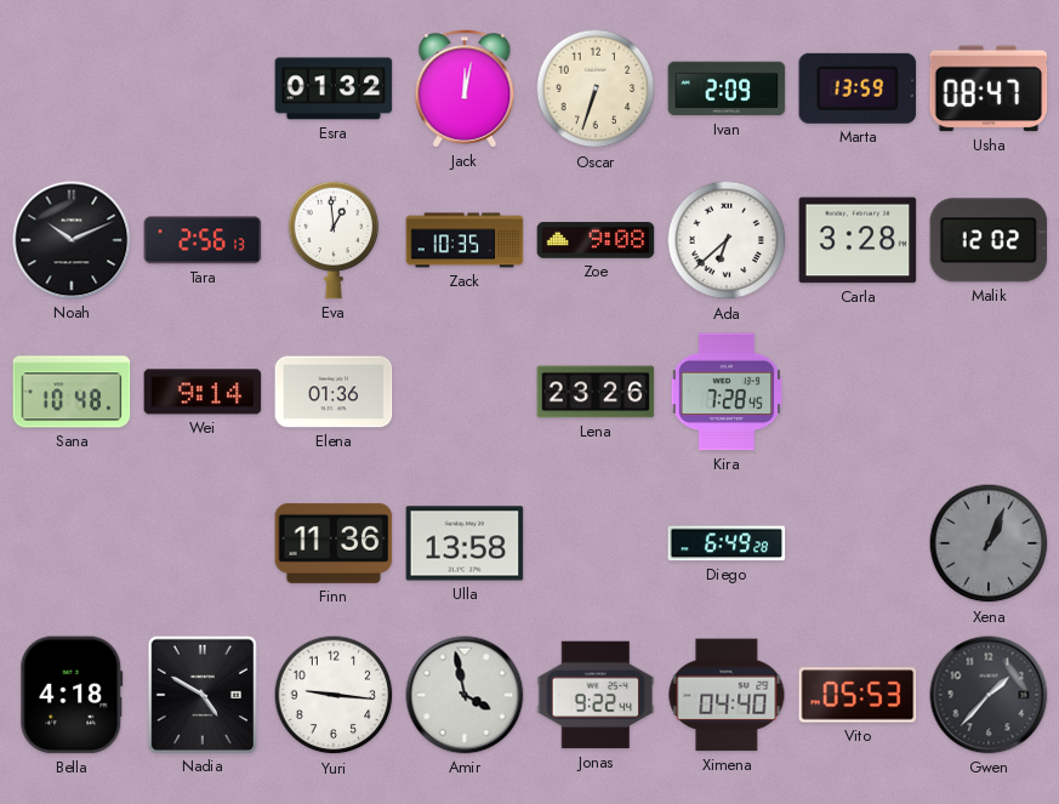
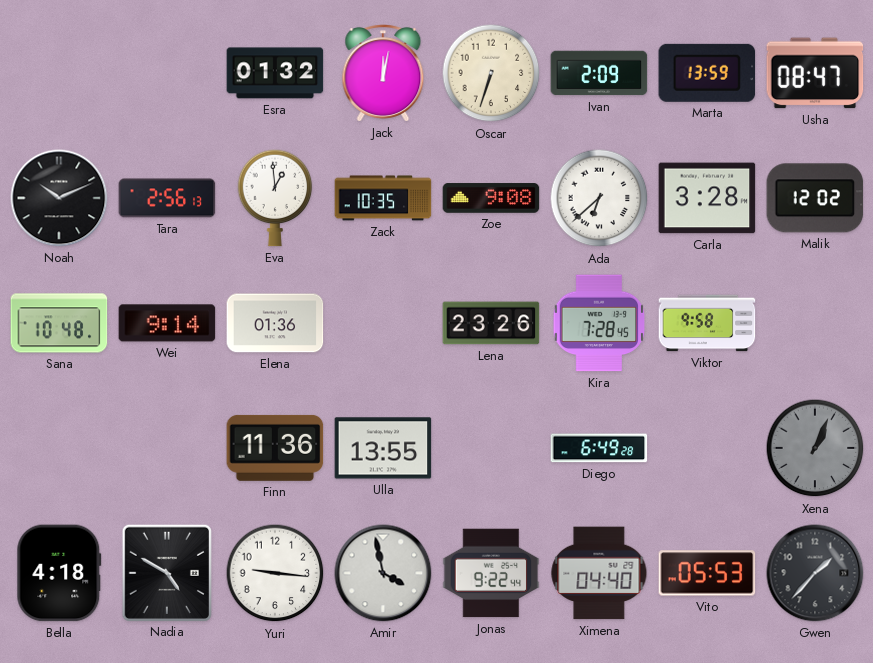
Viktor: none -> 9:58
Ulla: 13:58 -> 13:55
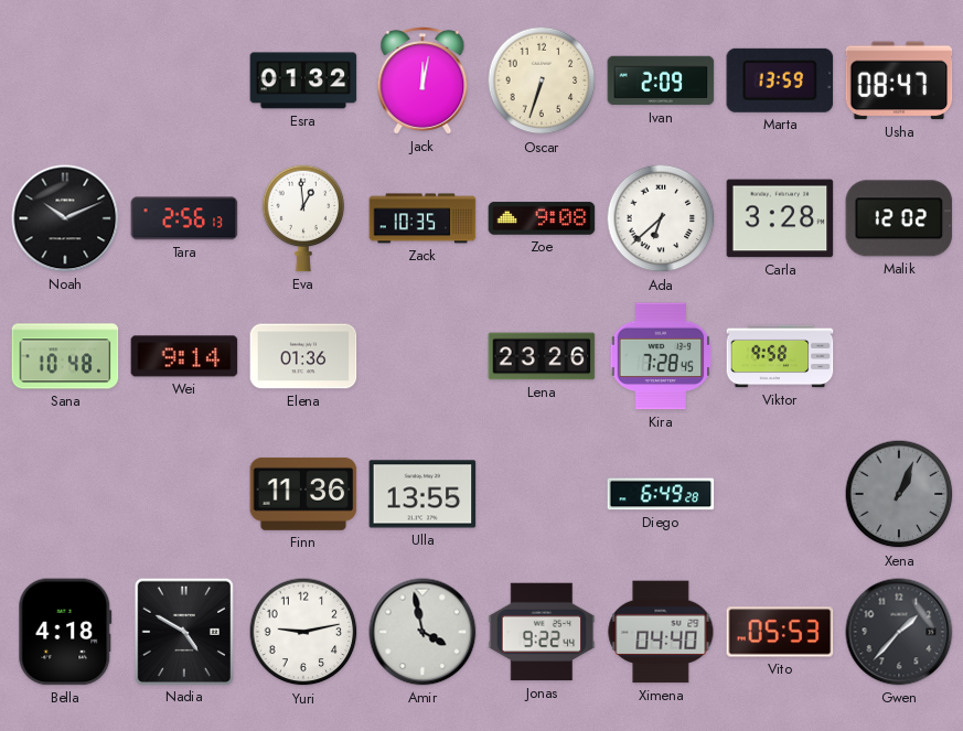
Yuri: 9:16 -> 9:13
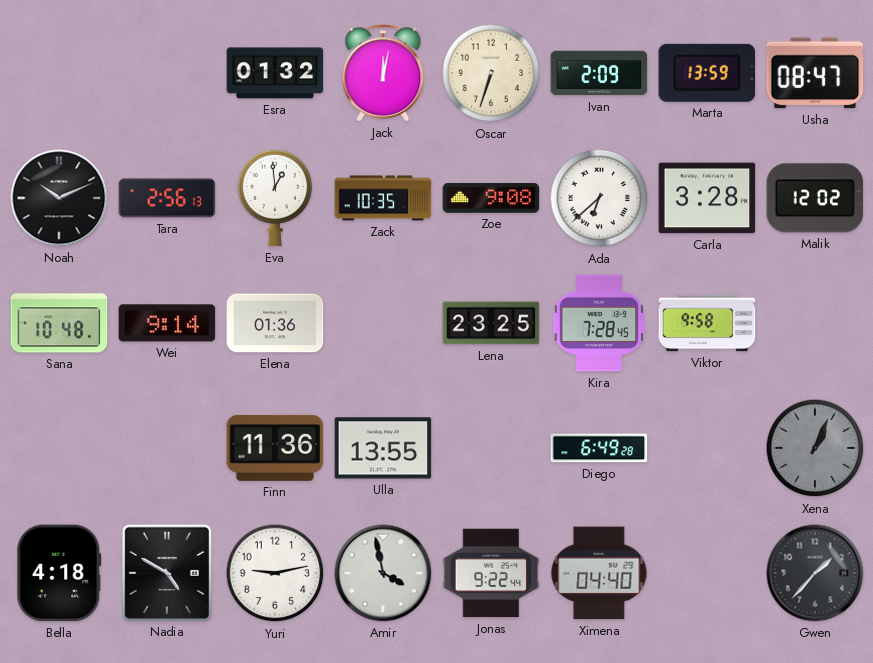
Lena: 23:26 -> 23:25
Vito: 05:53 -> none
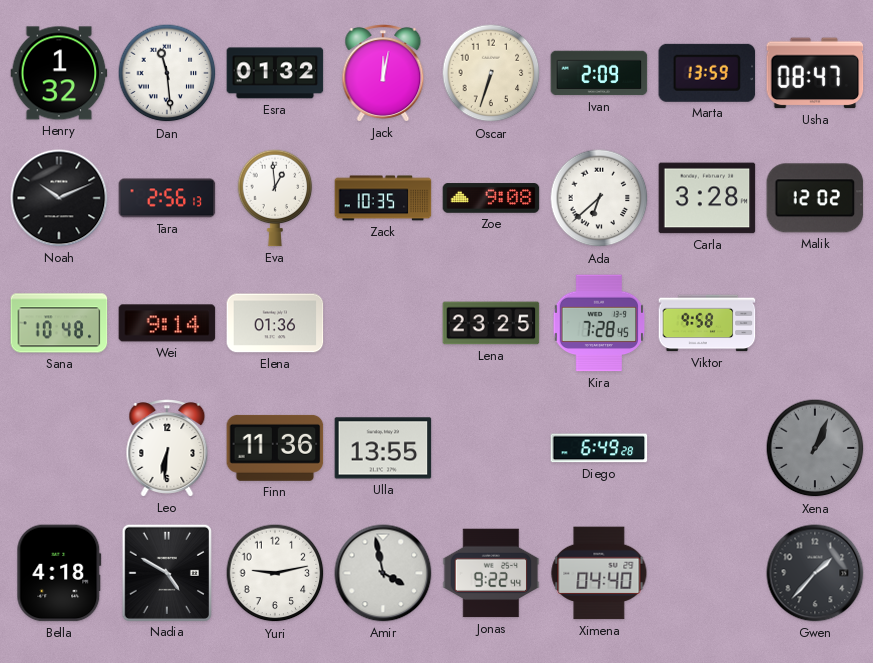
Henry: none -> 1:32
Dan: none -> 11:29
Leo: none -> 6:31
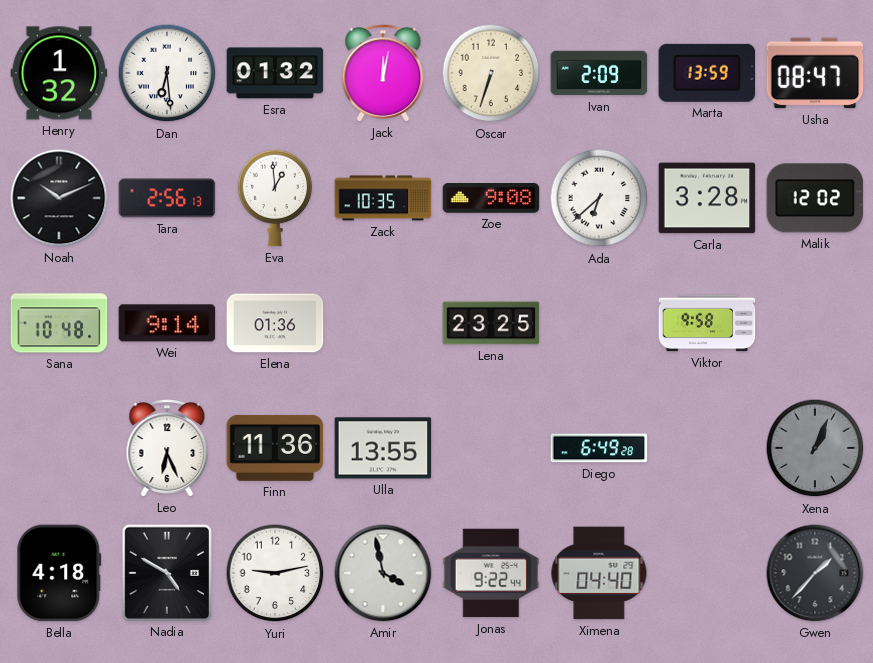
Dan: 11:29 -> 6:29
Kira: 7:28 -> none
Leo: 6:31 -> 6:26
